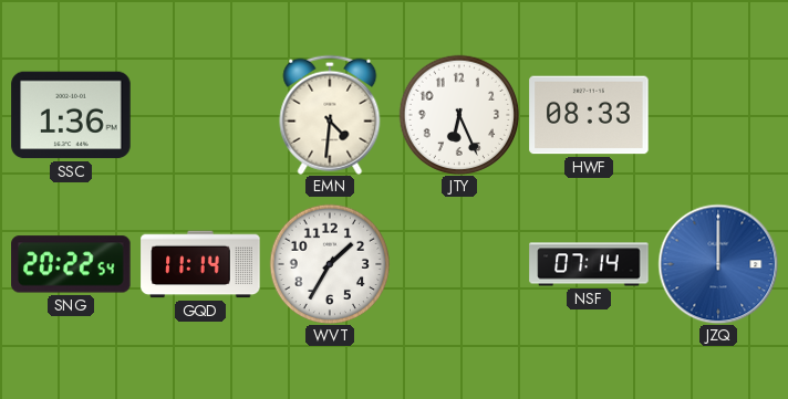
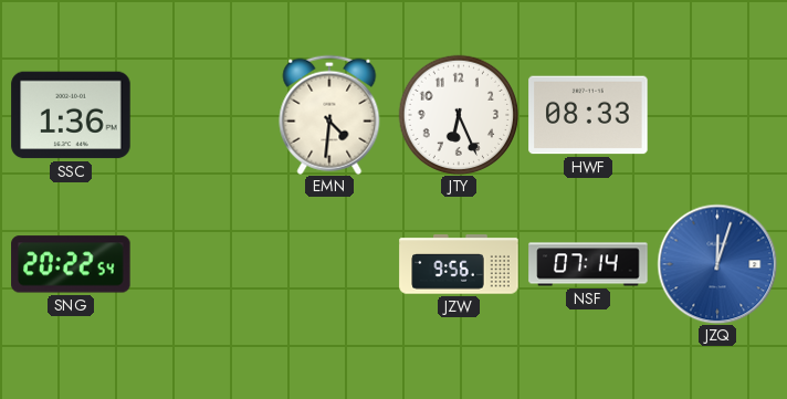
GQD: 11:14 -> none
WVT: 1:35 -> none
JZW: none -> 9:56
JZQ: 12:00 -> 12:03
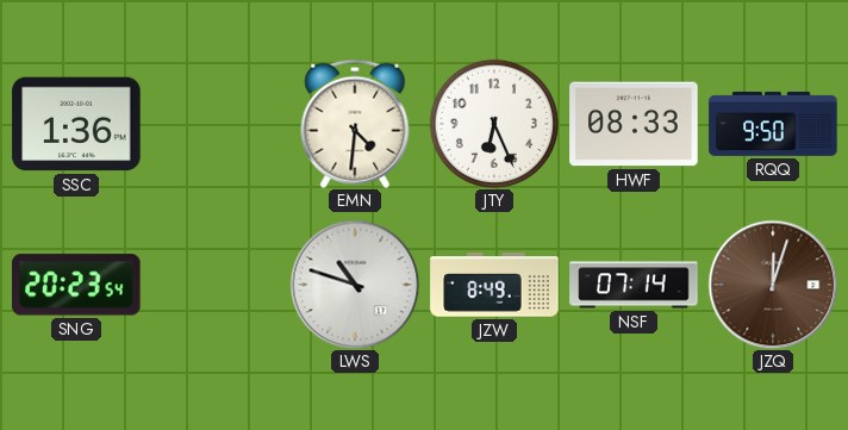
RQQ: none -> 9:50
SNG: 20:22 -> 20:23
LWS: none -> 10:48
JZW: 9:56 -> 8:49
JZQ dial: blue -> brown
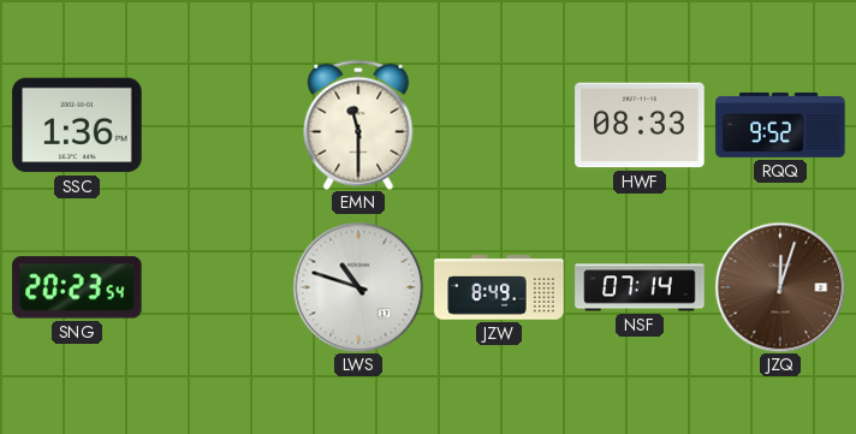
EMN: 4:31 -> 11:30
JTY: 6:26 -> none
RQQ: 9:50 -> 9:52
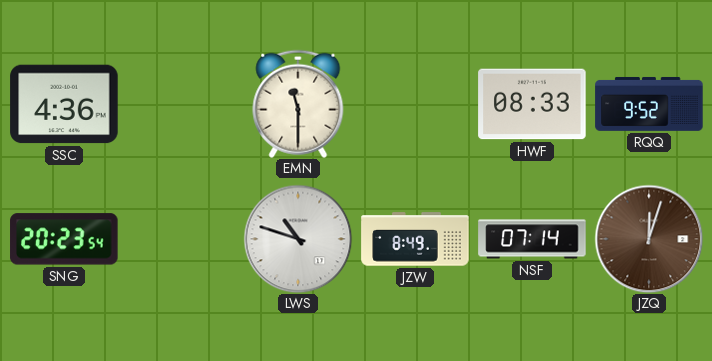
SSC: 1:36 -> 4:36
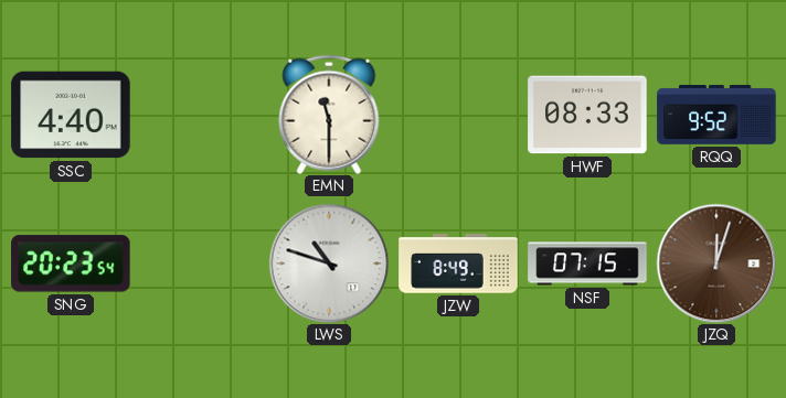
SSC: 4:36 -> 4:40
NSF: 07:14 -> 07:15
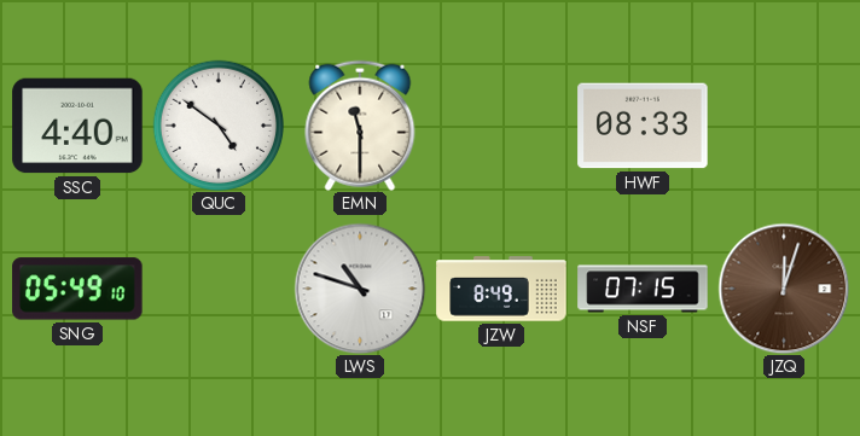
QUC: none -> 4:51
RQQ: 9:52 -> none
SNG: 20:23 -> 05:49
